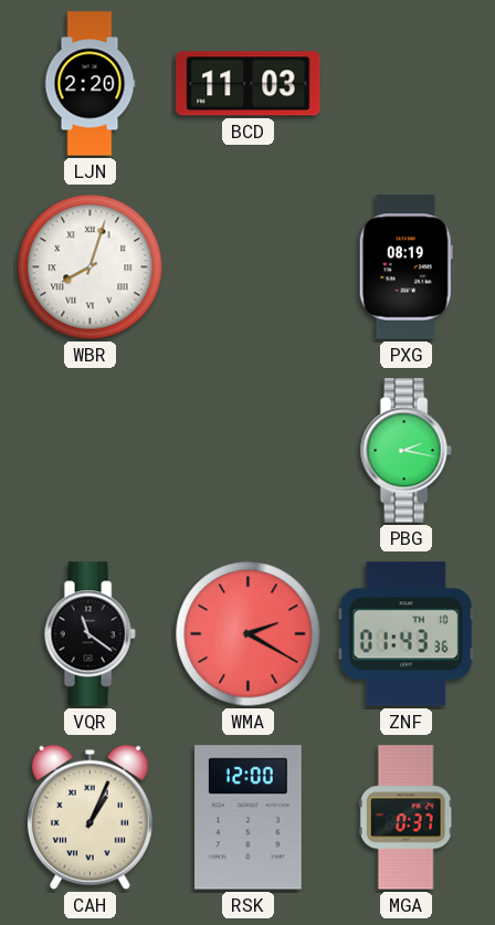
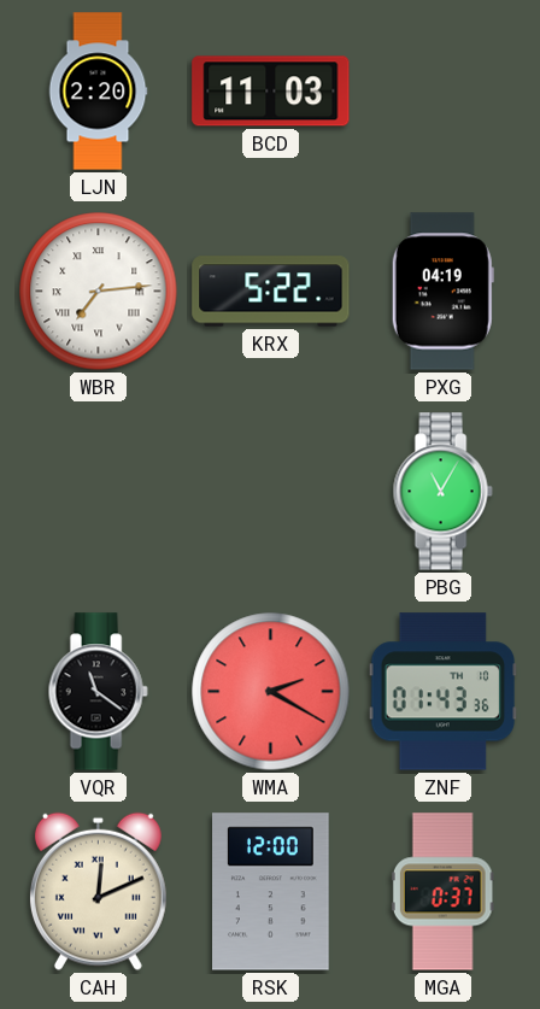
WBR: 8:03 -> 7:14
KRX: none -> 5:22
PXG: 08:19 -> 04:19
PBG: 2:17 -> 11:05
CAH: 1:04 -> 12:11
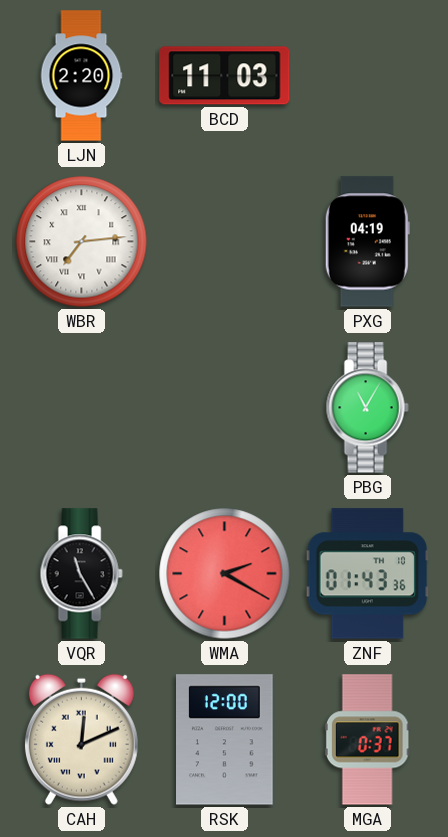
KRX: 5:22 -> none
VQR: 11:21 -> 11:25
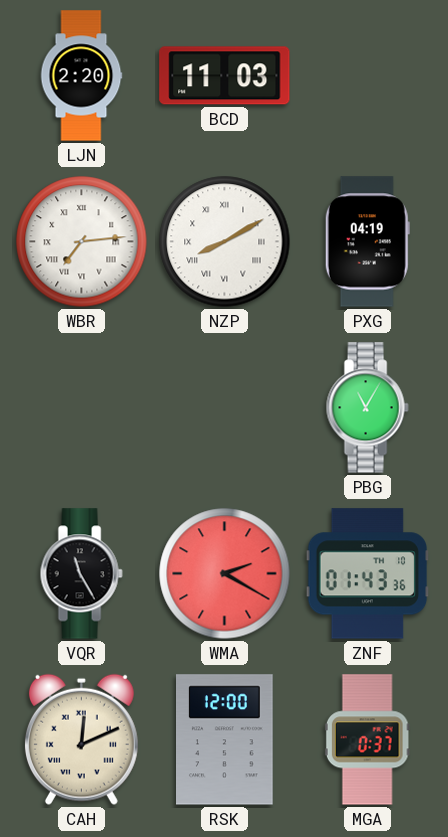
NZP: none -> 8:10
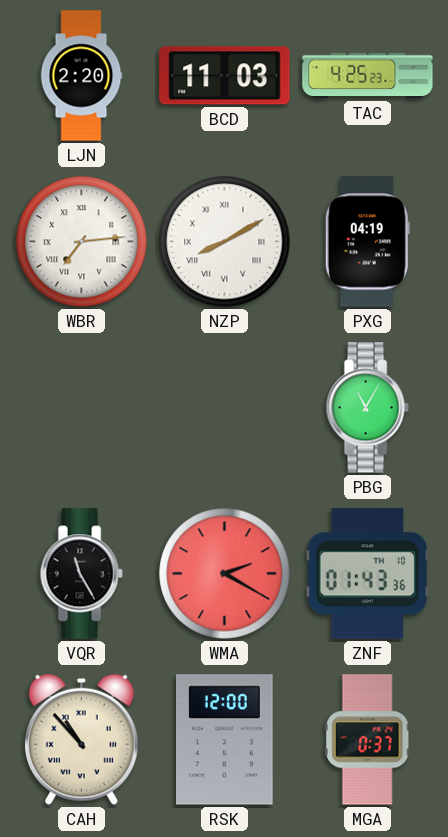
TAC: none -> 4:25
CAH: 12:11 -> 10:53
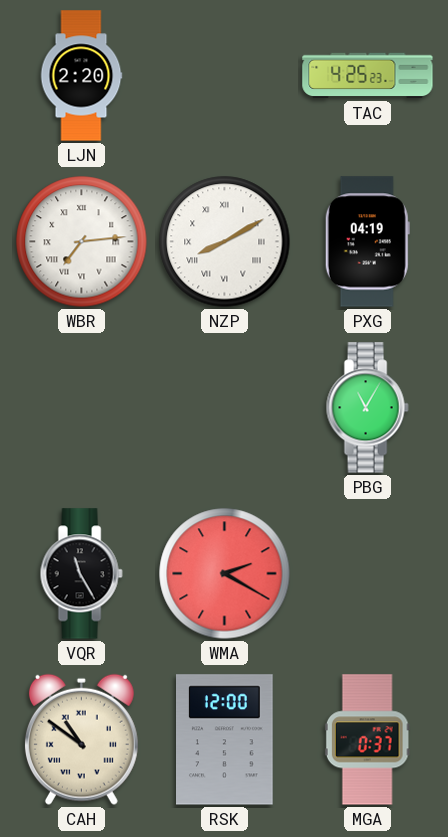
BCD: 11:03 -> none
ZNF: 01:43 -> none
CAH: 10:53 -> 10:51
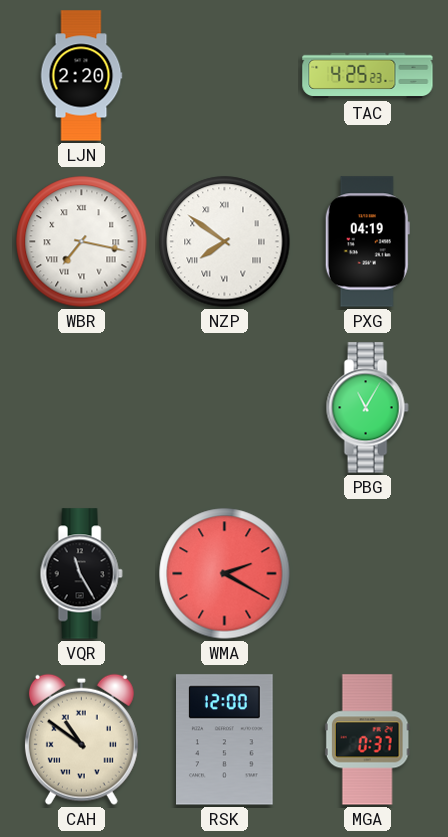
WBR: 7:14 -> 7:17
NZP: 8:10 -> 7:51
